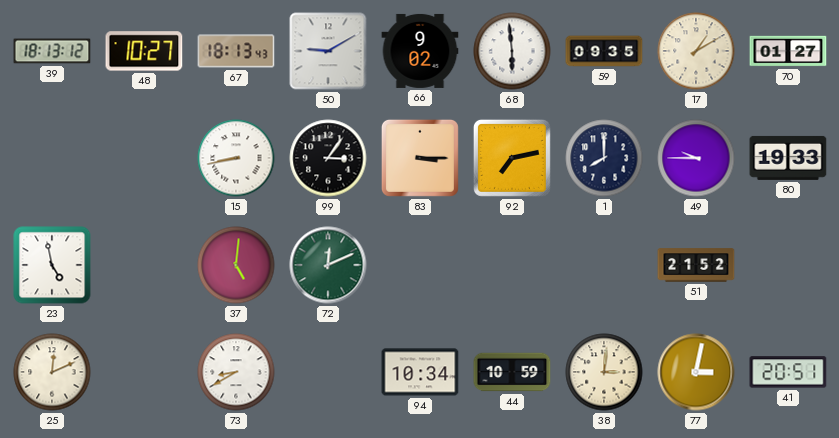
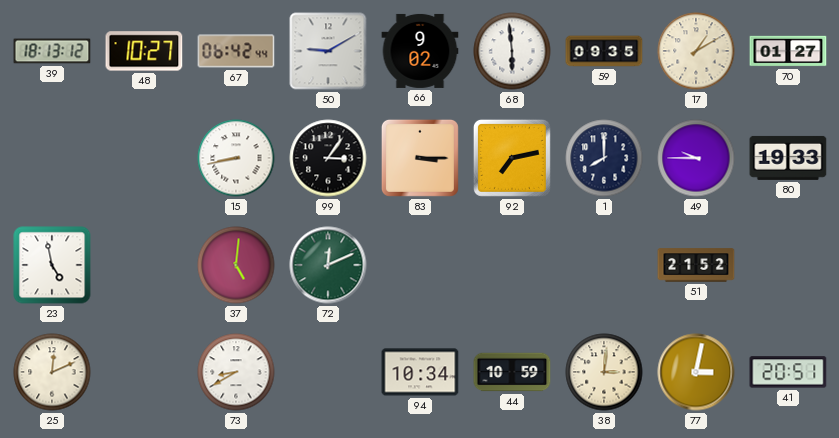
67: 18:13 -> 06:42
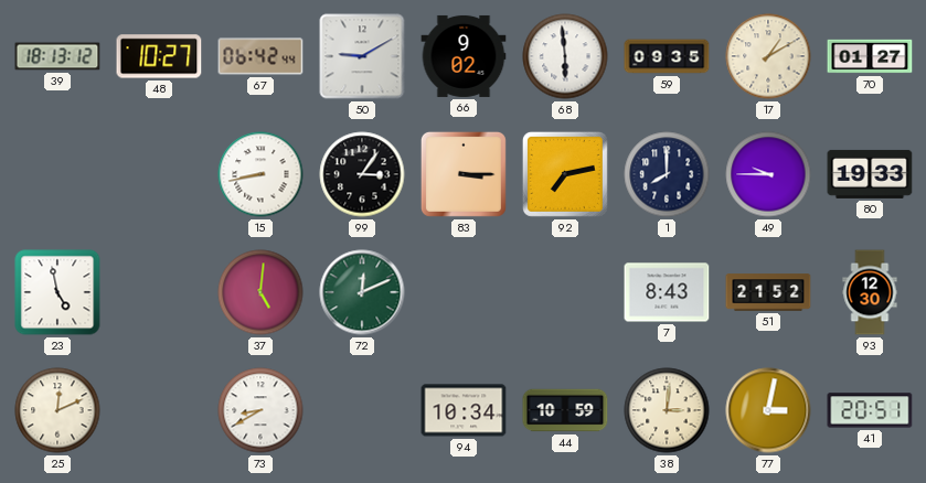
7: none -> 8:43
93: none -> 12:30
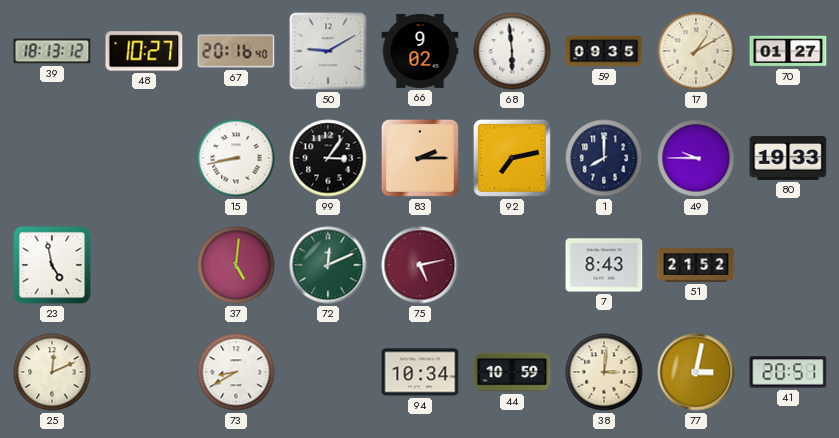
67: 06:42 -> 20:16
83: 3:15 -> 2:15
75: none -> 5:13
93: 12:30 -> none
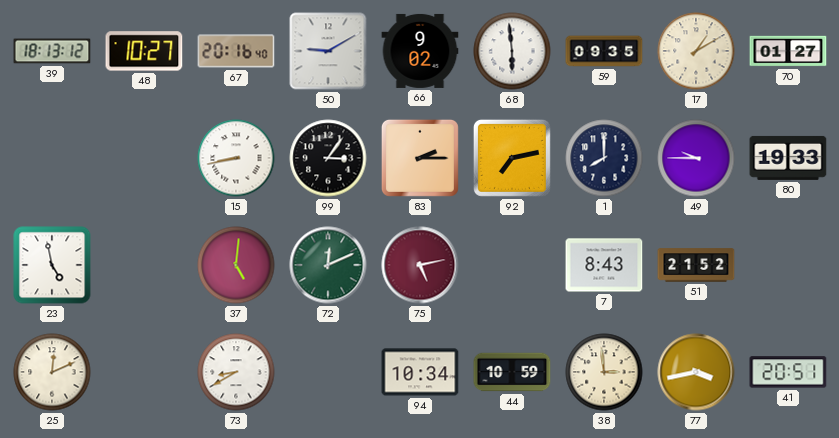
38: 3:01 -> 2:59
77: 3:02 -> 3:43
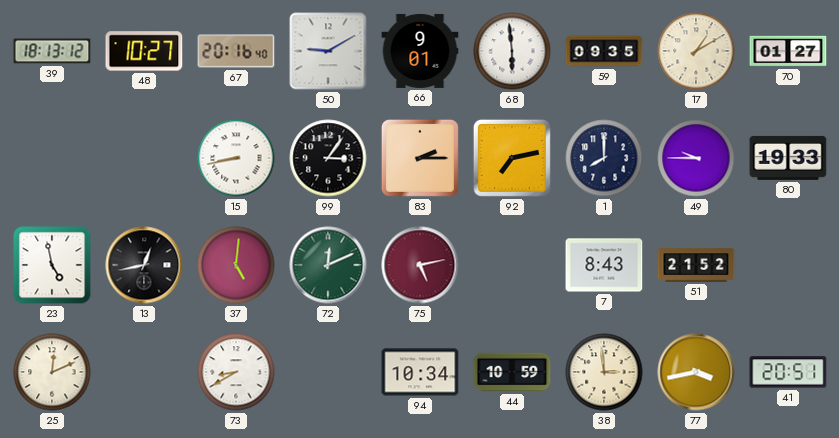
66: 9:02 -> 9:01
13: none -> 12:43
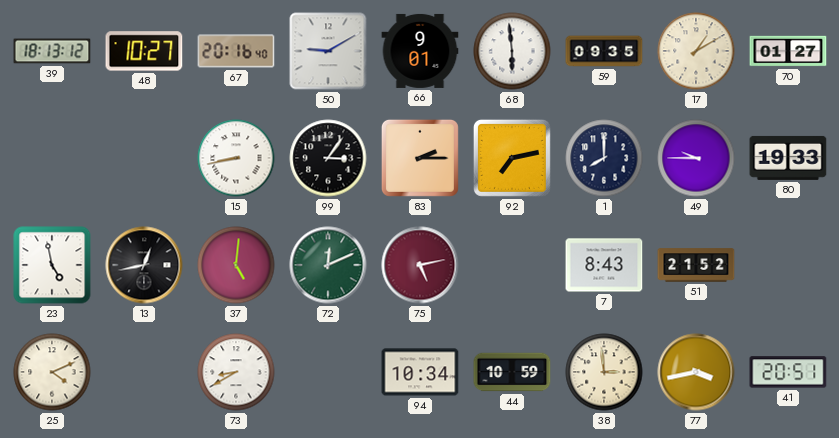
25: 12:11 -> 4:11
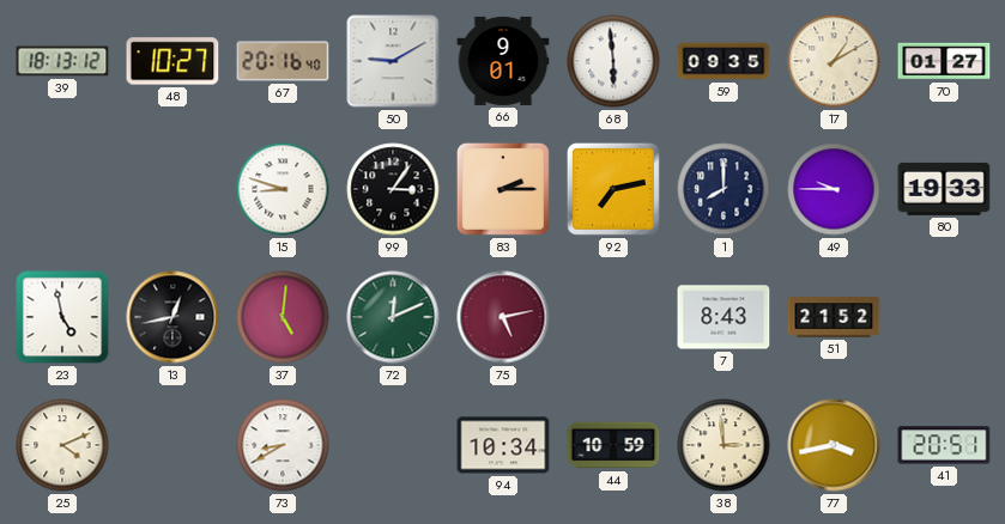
15: 8:43 -> 8:48
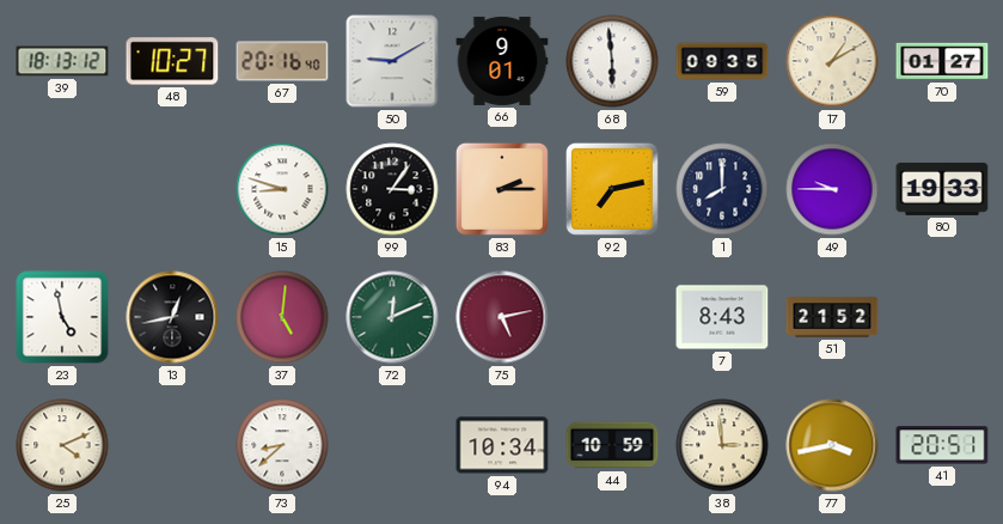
73: 8:40 -> 8:38
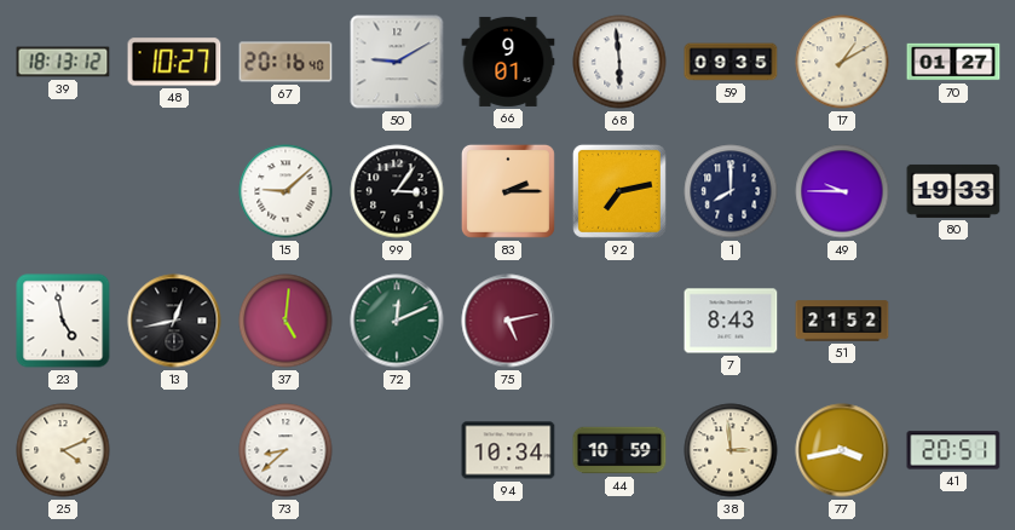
15: 8:48 -> 9:08
